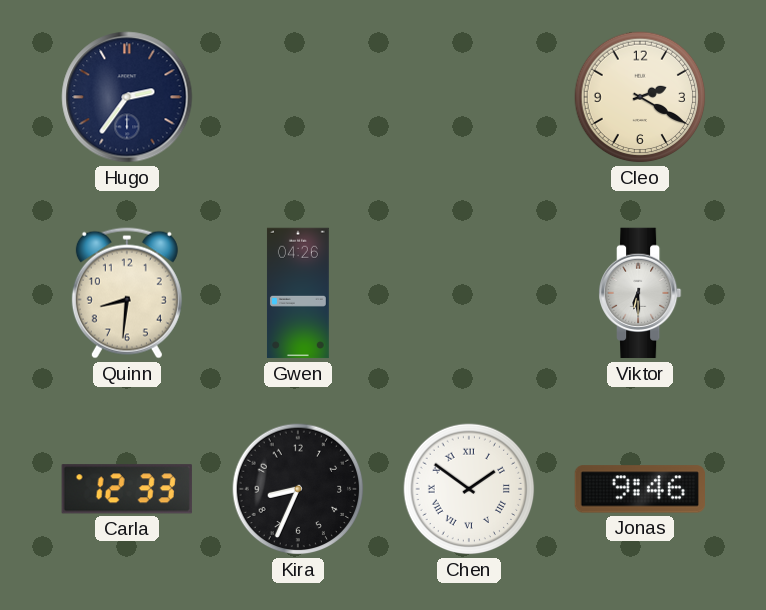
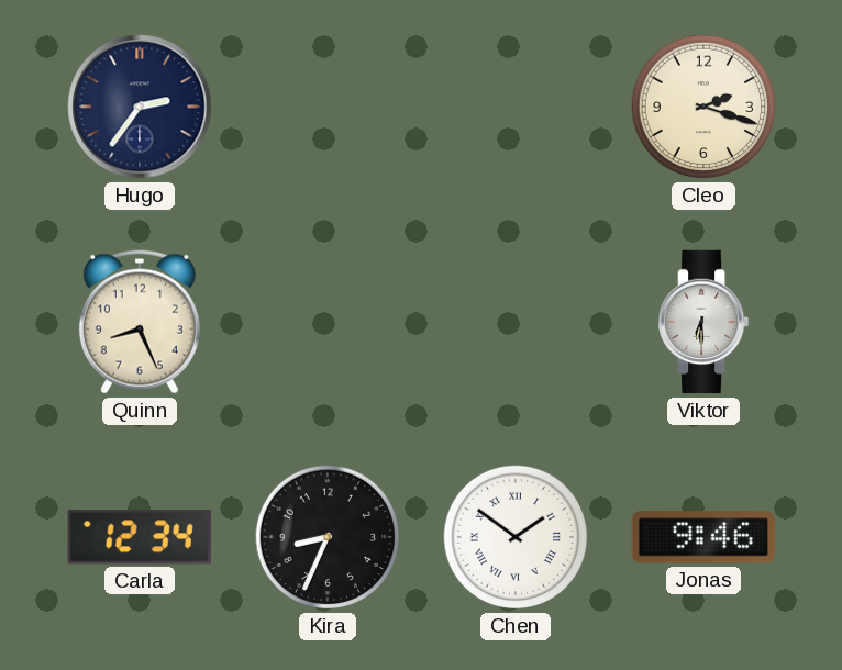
Cleo: 2:20 -> 2:18
Quinn: 8:31 -> 8:26
Gwen: 04:26 -> none
Carla: 12:33 -> 12:34
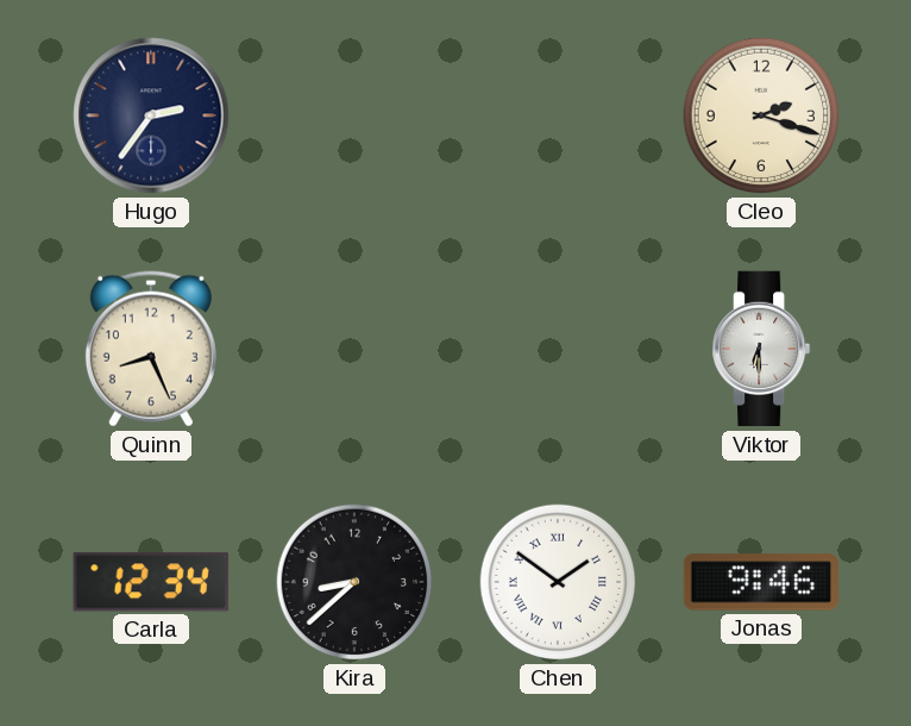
Kira: 8:34 -> 8:38
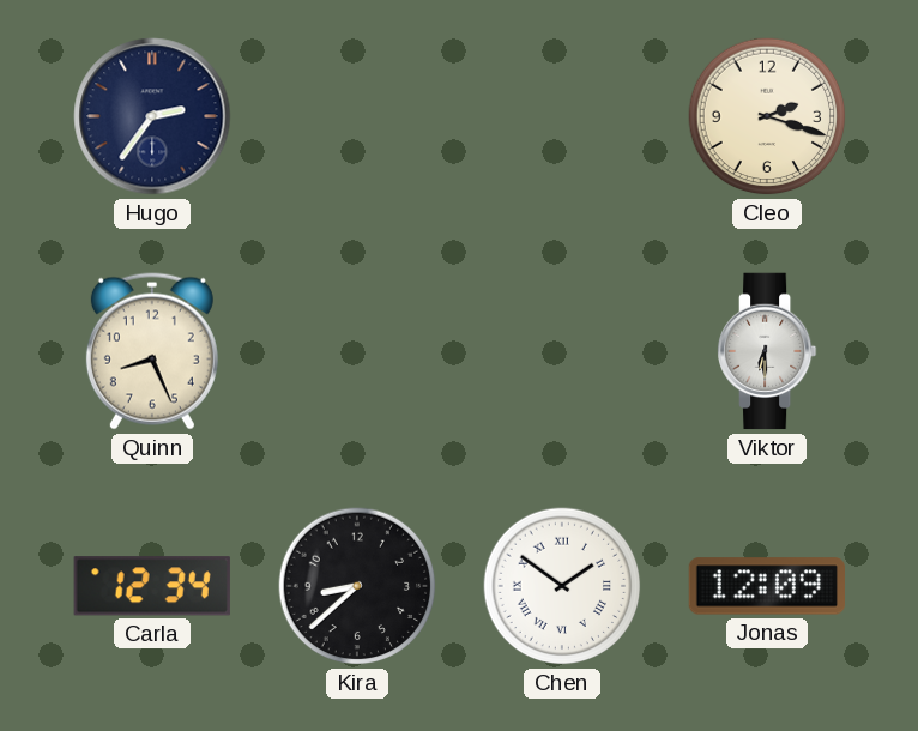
Jonas: 9:46 -> 12:09
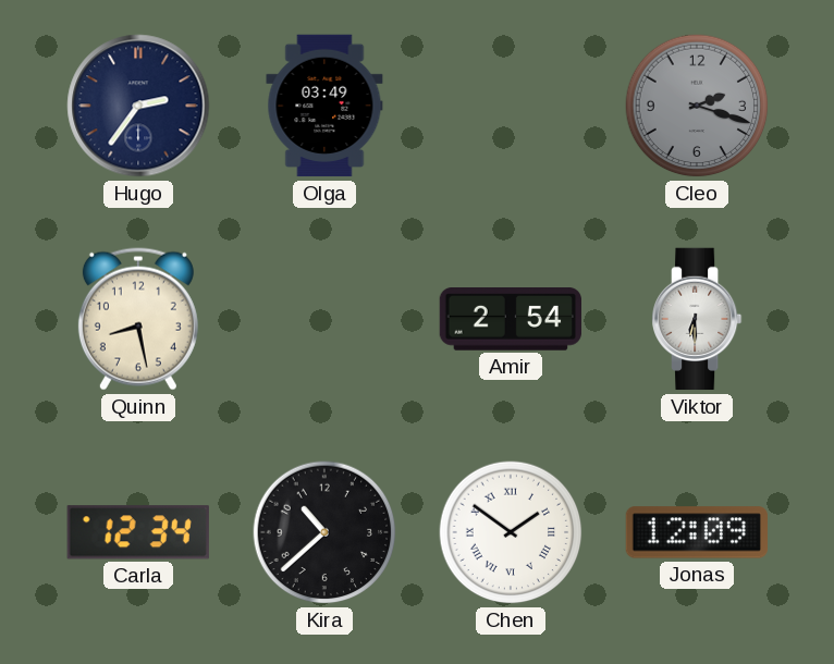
Olga: none -> 03:49
Cleo dial: cream -> grey
Quinn: 8:26 -> 8:28
Amir: none -> 2:54
Kira: 8:38 -> 10:38
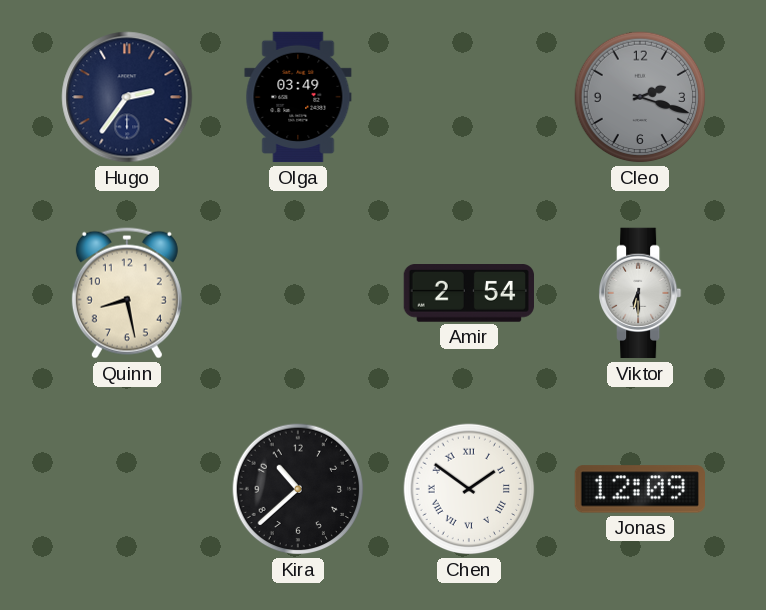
Carla: 12:34 -> none
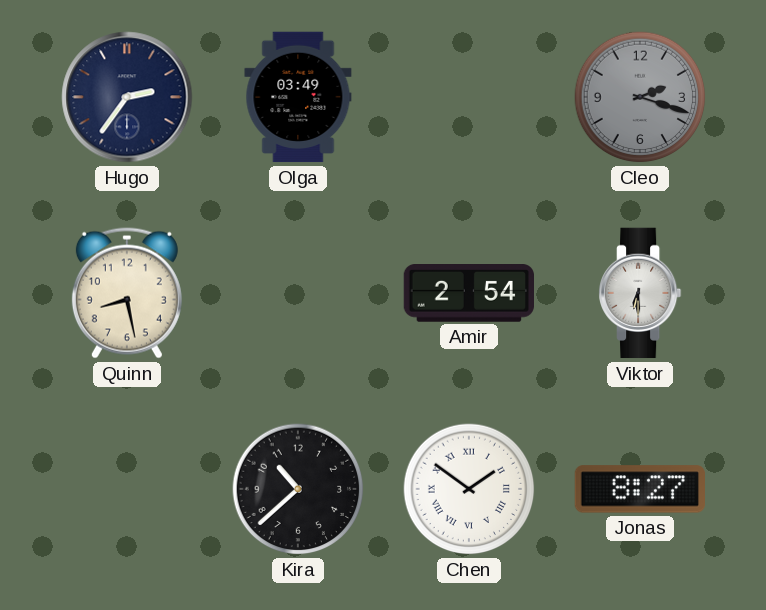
Jonas: 12:09 -> 8:27
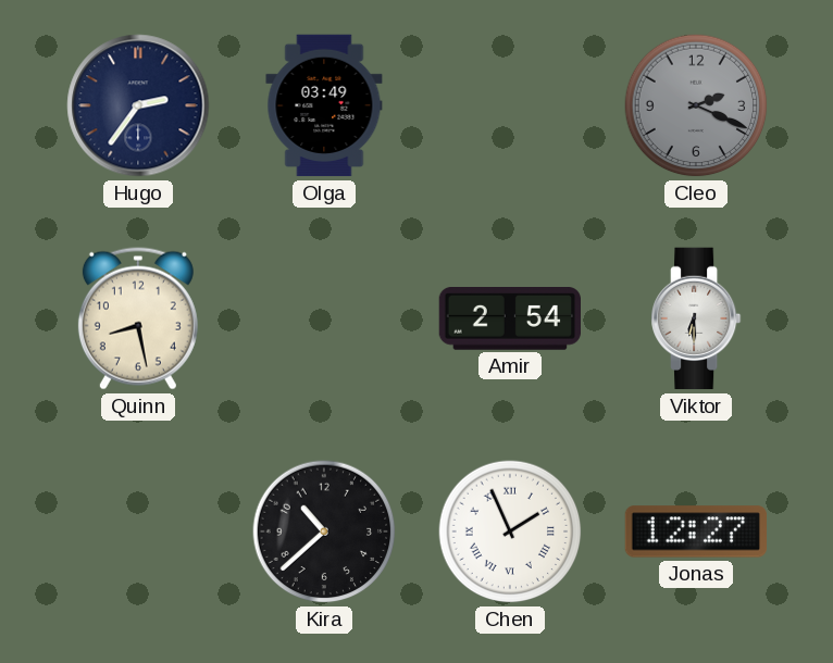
Cleo: 2:18 -> 2:19
Chen: 1:51 -> 1:56
Jonas: 8:27 -> 12:27
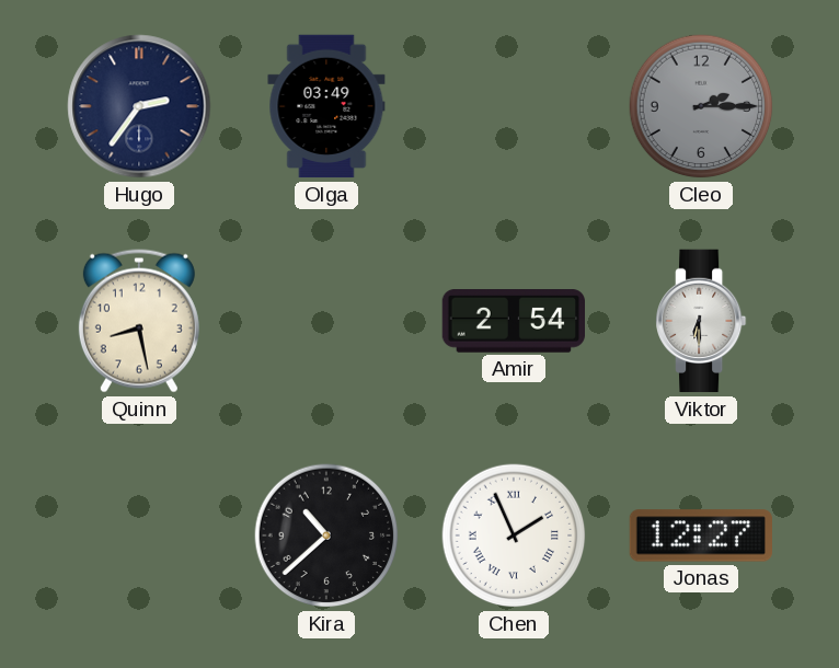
Cleo: 2:19 -> 2:15
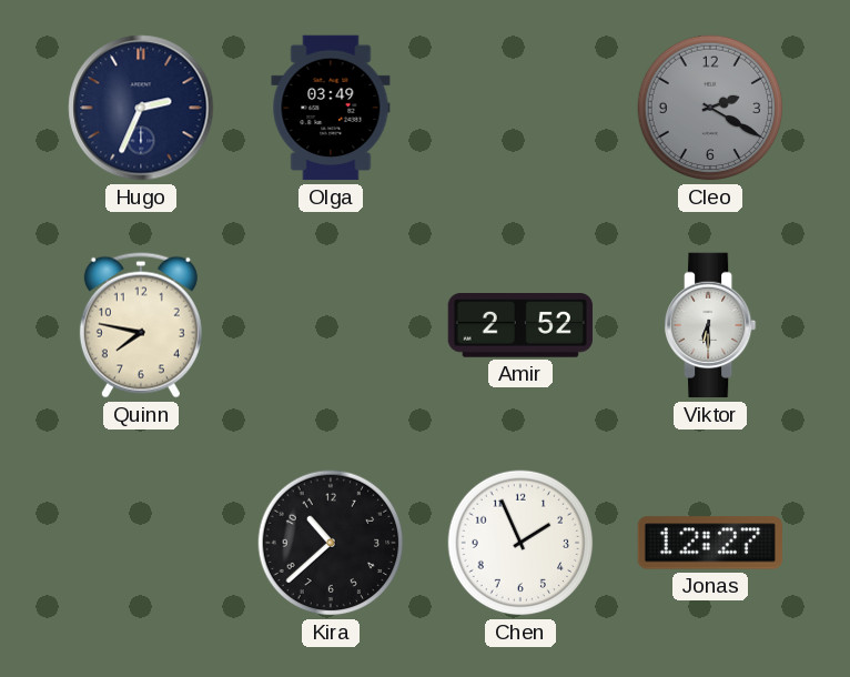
Hugo: 2:36 -> 2:34
Cleo: 2:15 -> 2:20
Quinn: 8:28 -> 7:47
Amir: 2:54 -> 2:52
Chen numerals: Roman -> Arabic
